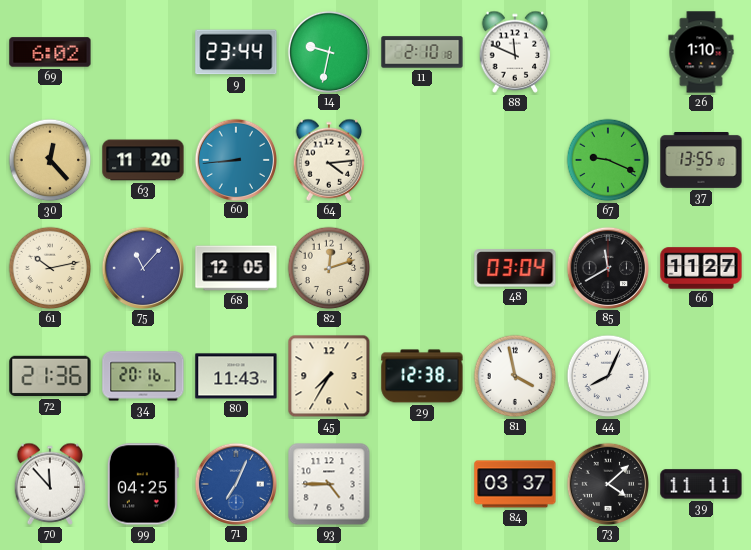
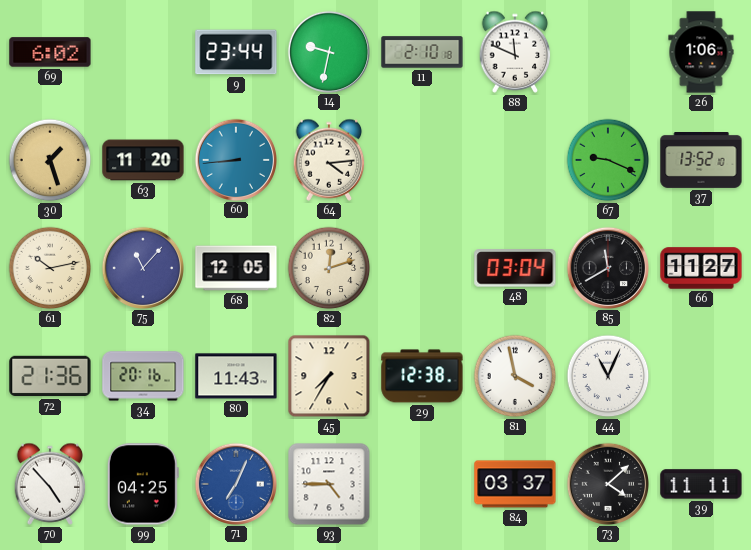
26: 1:10 -> 1:06
30: 12:23 -> 1:27
37: 13:55 -> 13:52
44: 8:04 -> 11:04
70: 11:53 -> 4:53
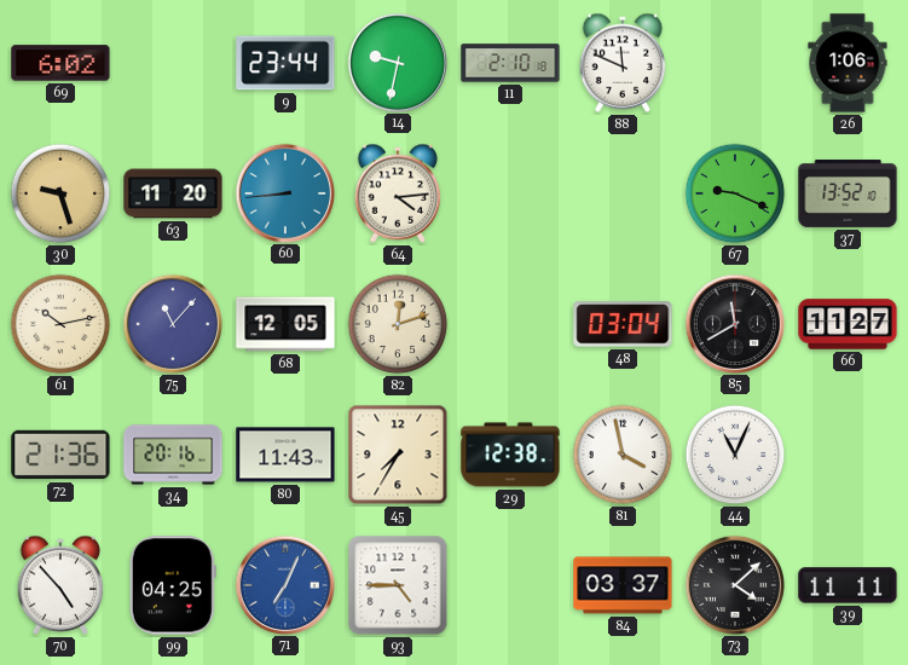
30: 1:27 -> 9:27
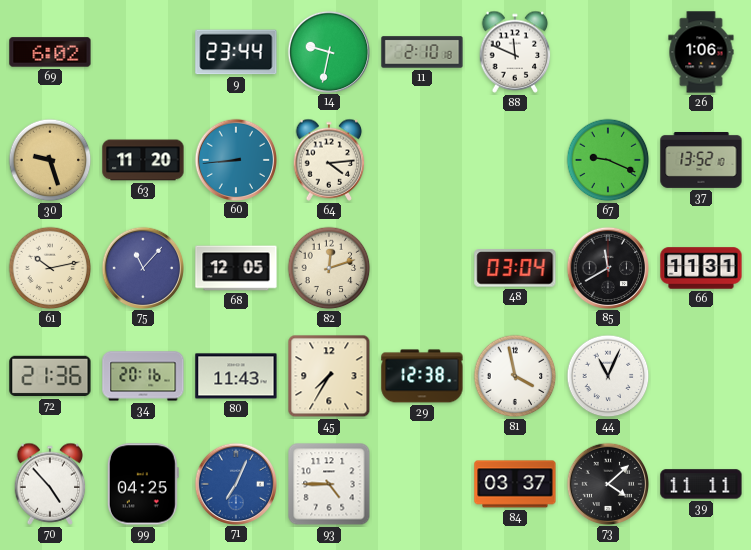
66: 11:27 -> 11:31
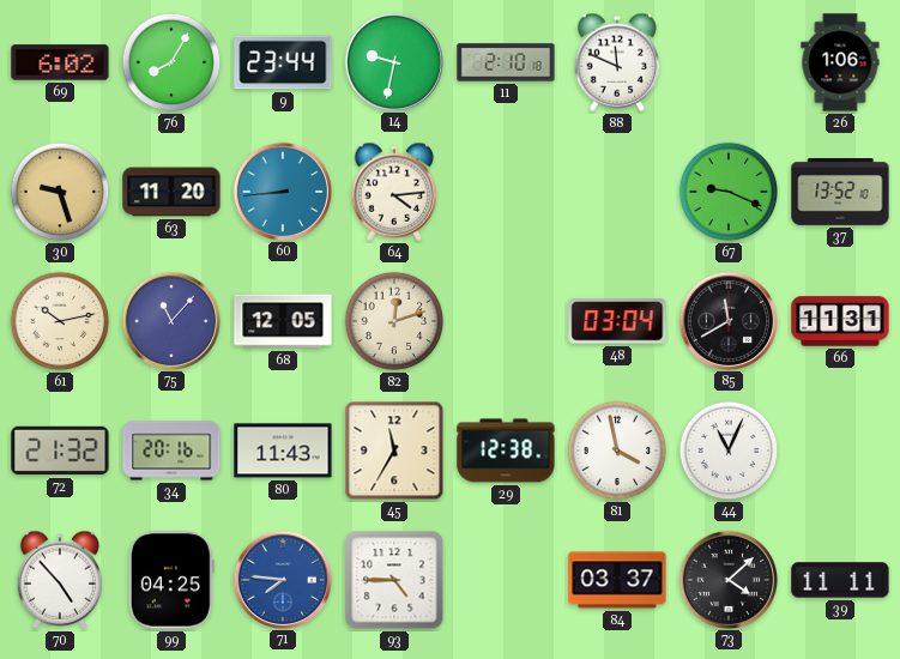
76: none -> 8:05
72: 21:36 -> 21:32
45: 7:35 -> 11:35
71: 7:04 -> 7:46
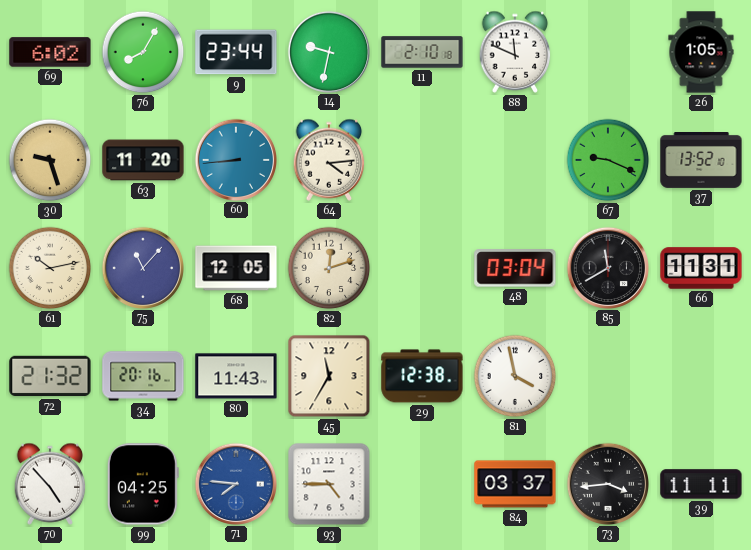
26: 1:06 -> 1:05
44: 11:04 -> none
73: 4:08 -> 3:44
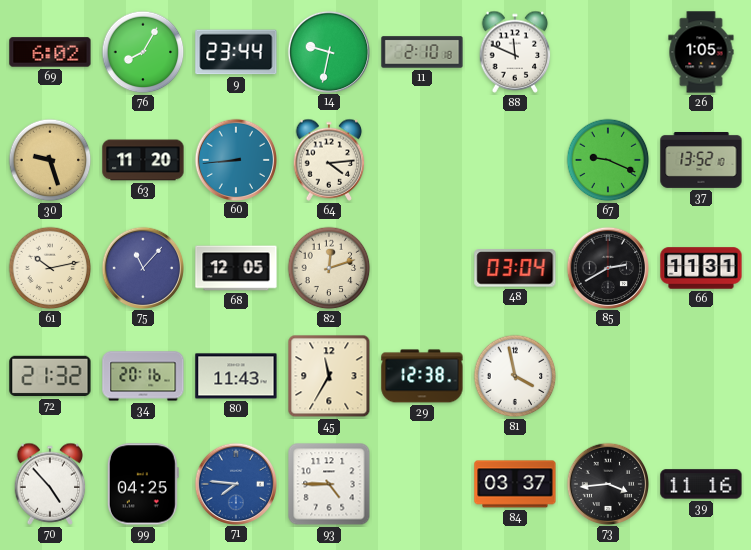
85: 11:40 -> 2:40
39: 11:11 -> 11:16
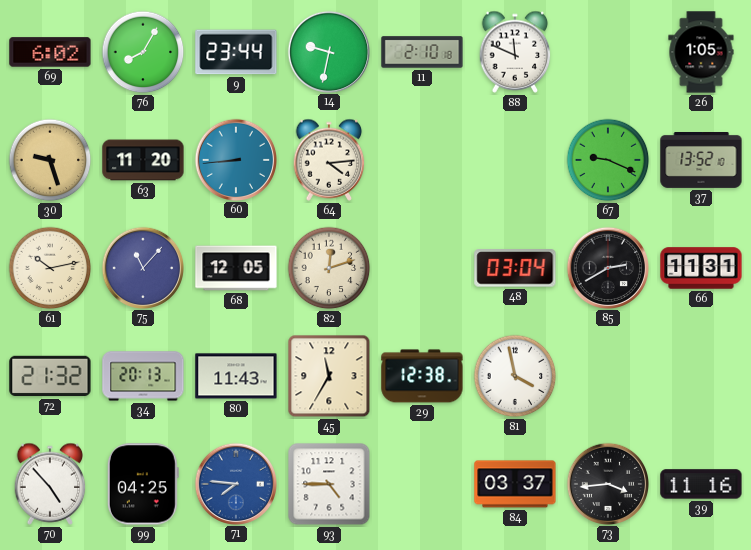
34: 20:16 -> 20:13
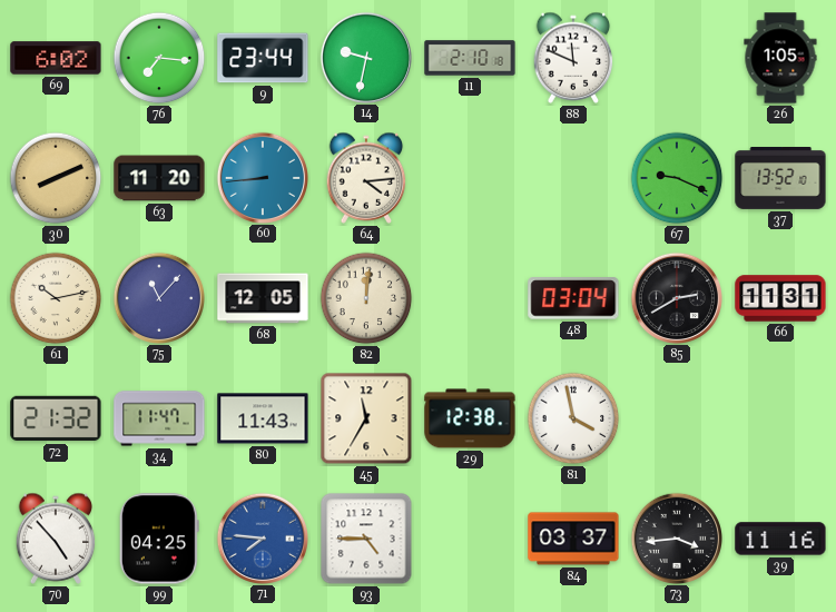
76: 8:05 -> 7:16
30: 9:27 -> 8:11
82: 12:12 -> 12:01
34: 20:13 -> 11:47
